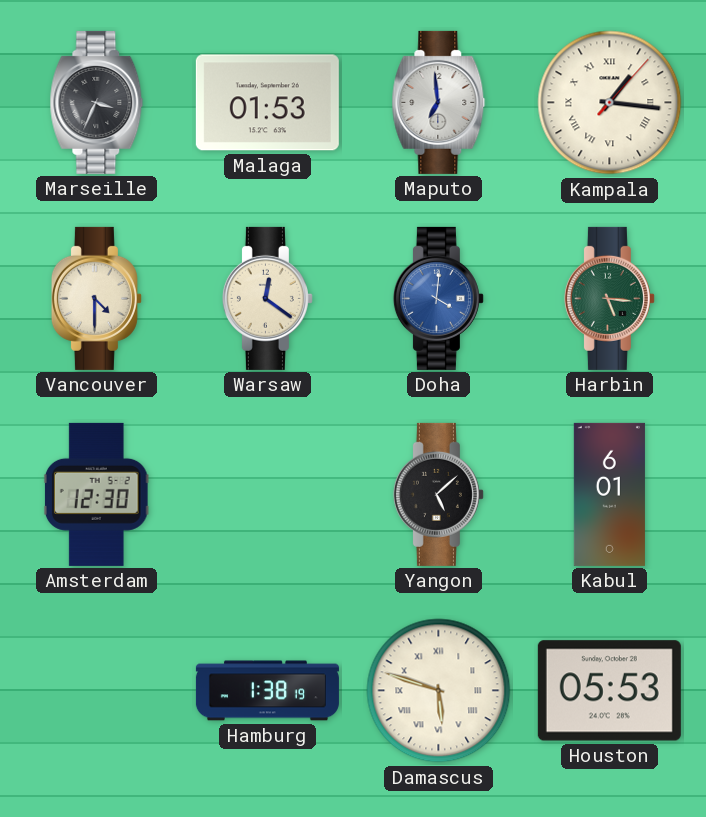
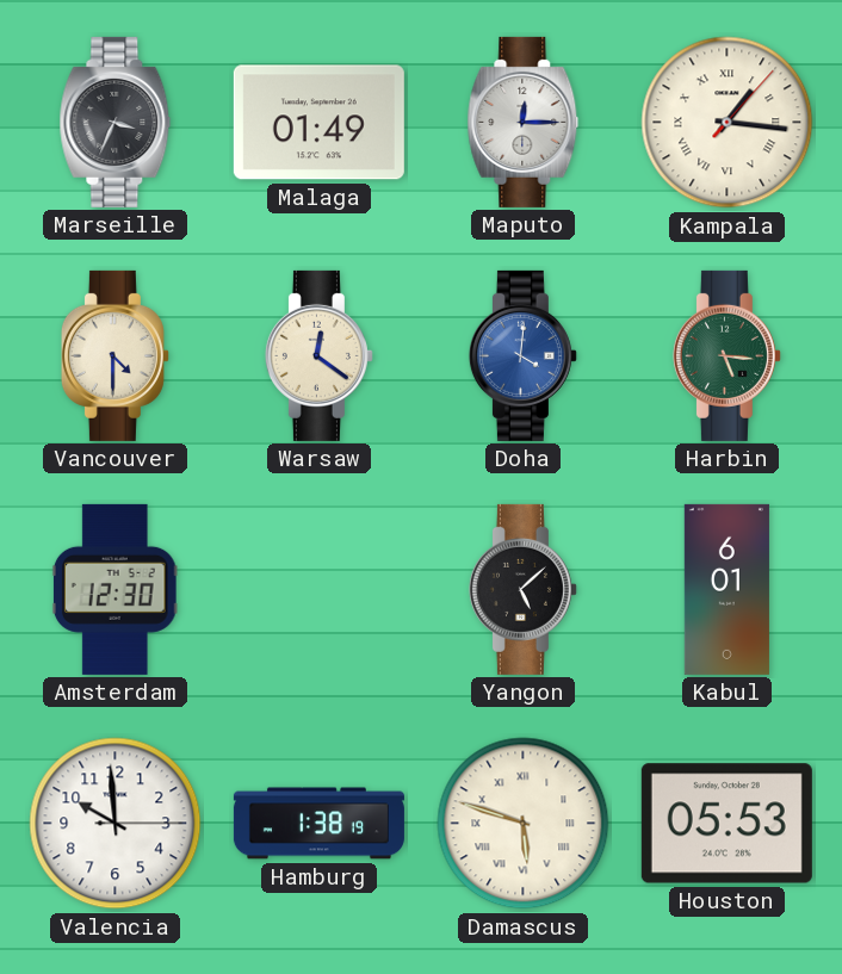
Malaga: 01:53 -> 01:49
Maputo: 6:59 -> 12:15
Valencia: none -> 9:59
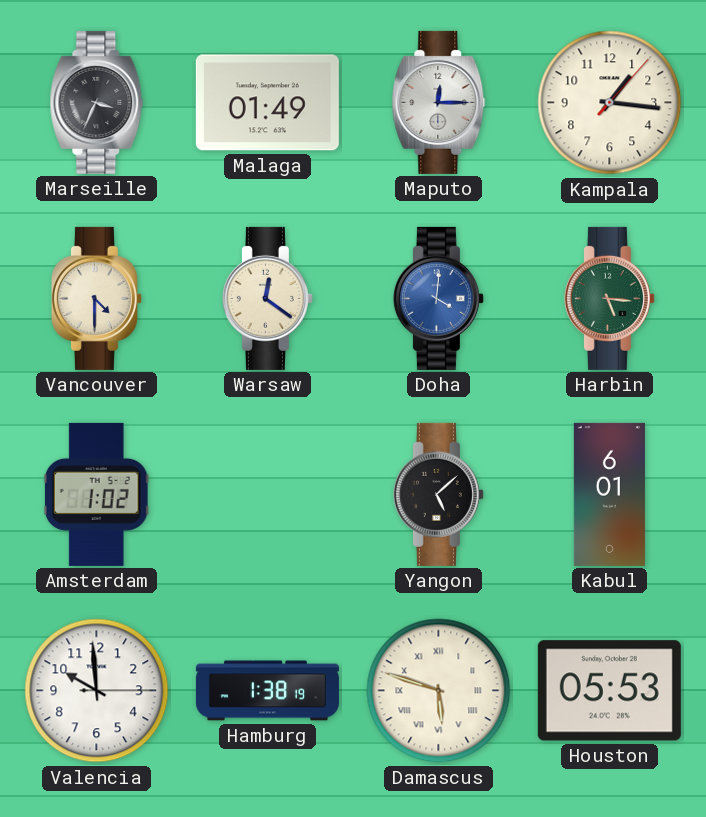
Kampala numerals: Roman -> Arabic
Amsterdam: 12:30 -> 1:02
